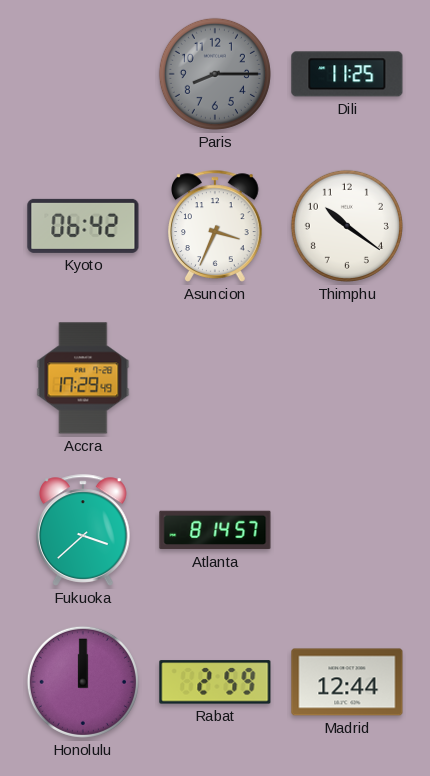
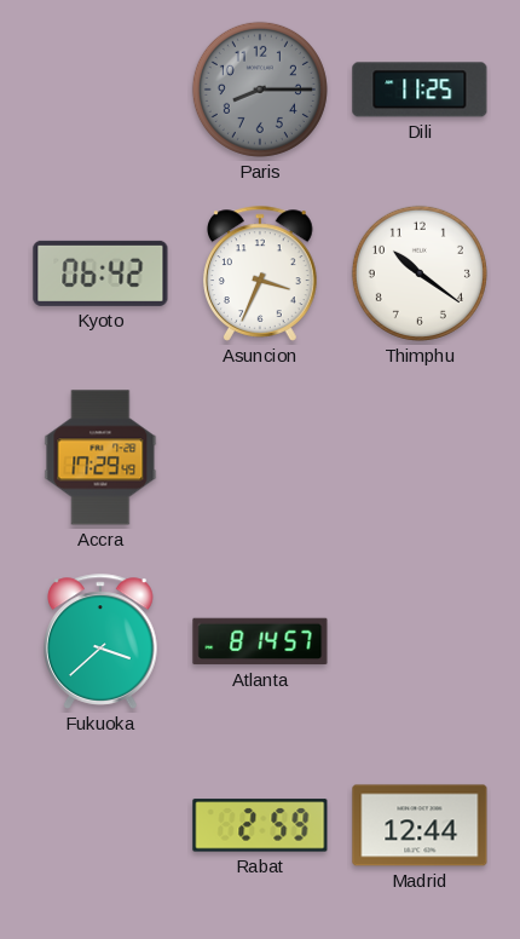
Honolulu: 12:00 -> none
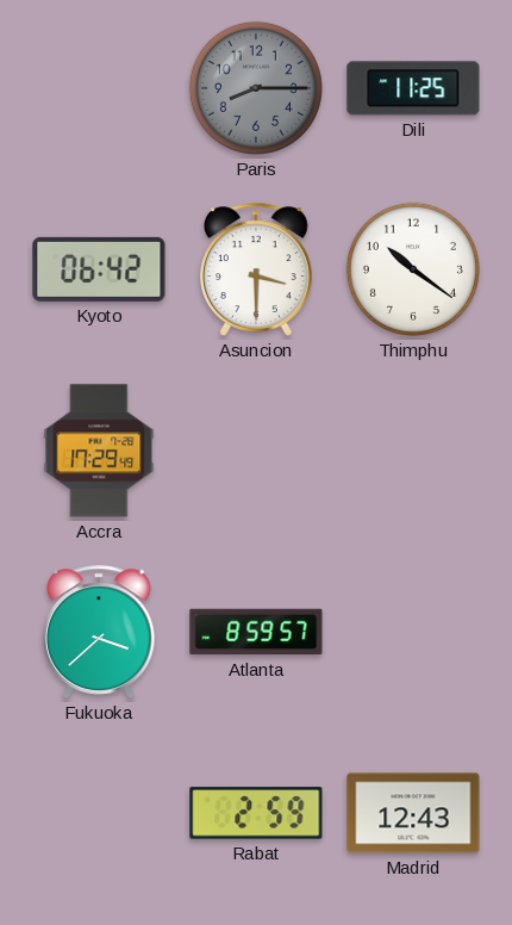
Asuncion: 3:34 -> 3:30
Atlanta: 8:14 -> 8:59
Madrid: 12:44 -> 12:43
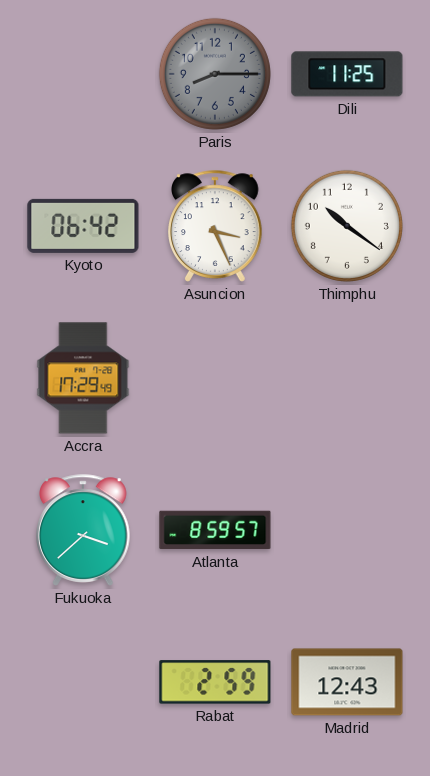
Asuncion: 3:30 -> 3:26
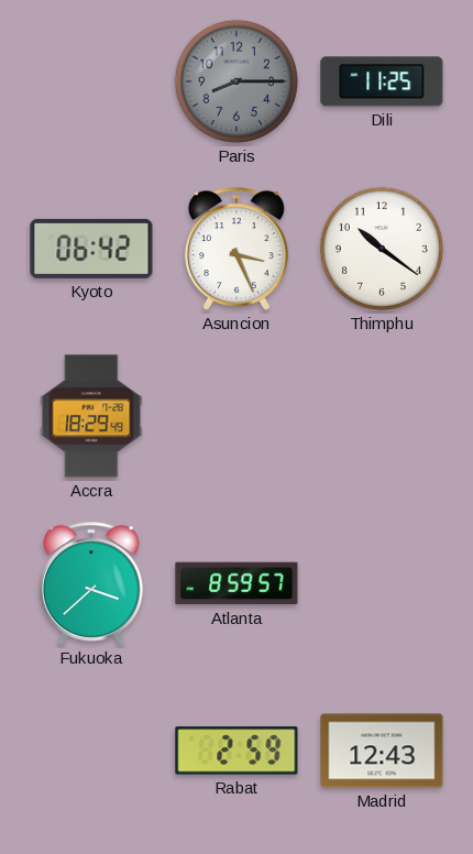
Accra: 17:29 -> 18:29
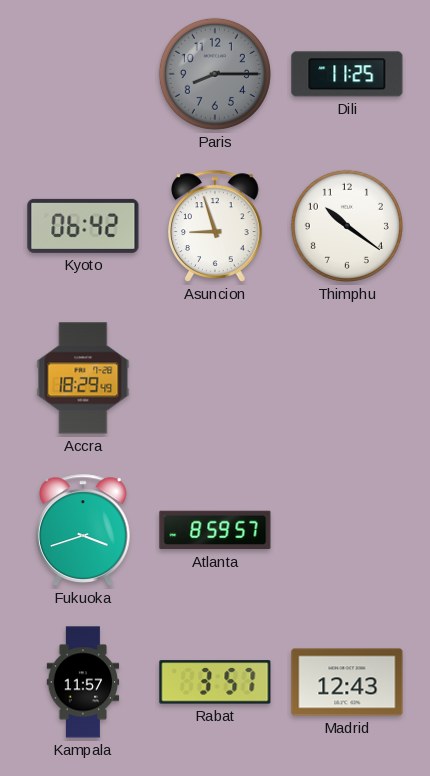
Asuncion: 3:26 -> 8:57
Fukuoka: 3:38 -> 3:42
Kampala: none -> 11:57
Rabat: 2:59 -> 3:57
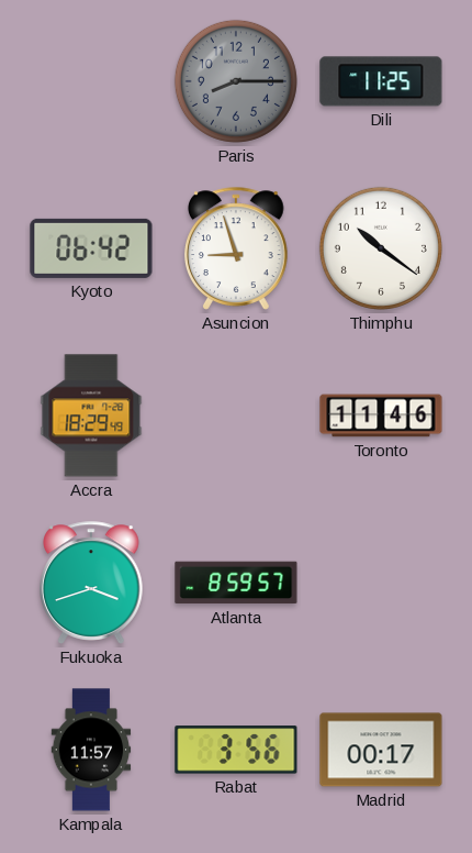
Toronto: none -> 11:46
Rabat: 3:57 -> 3:56
Madrid: 12:43 -> 00:17
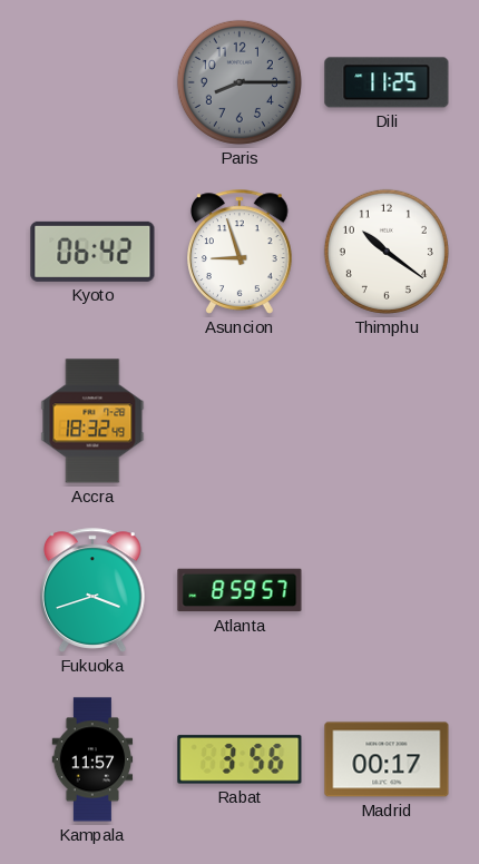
Accra: 18:29 -> 18:32
Toronto: 11:46 -> none
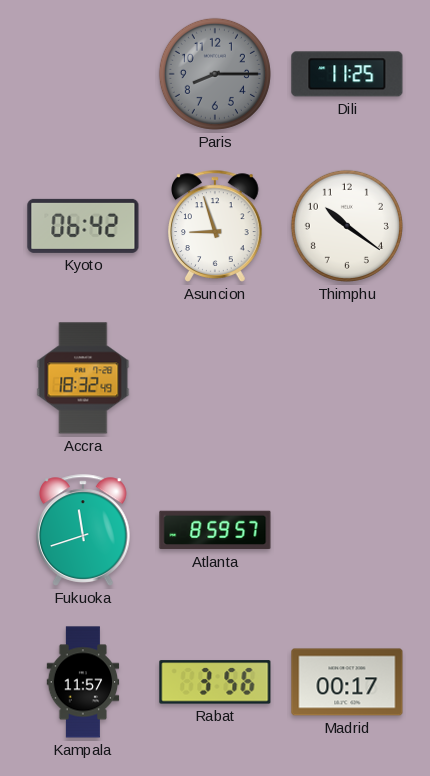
Fukuoka: 3:42 -> 11:42
